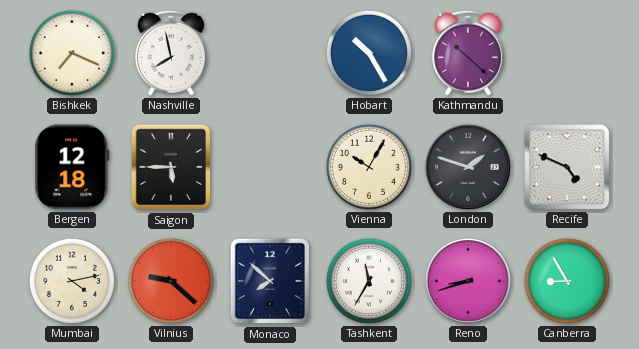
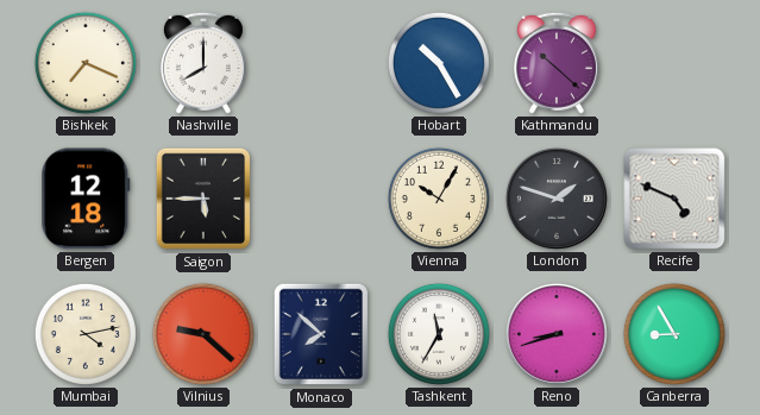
Nashville: 7:58 -> 8:00
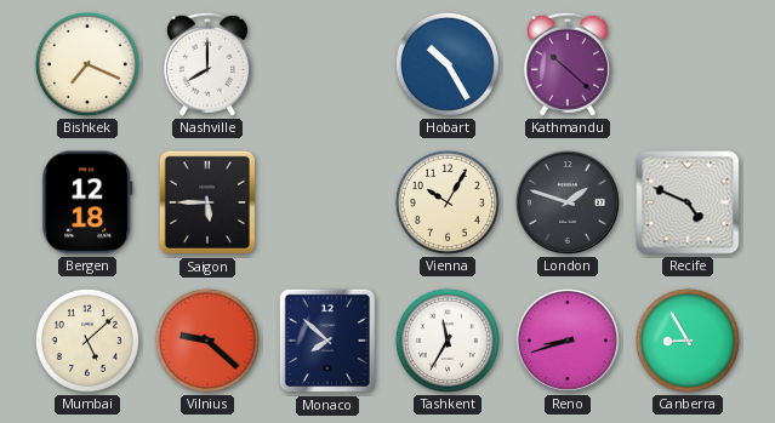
Mumbai: 4:13 -> 5:08
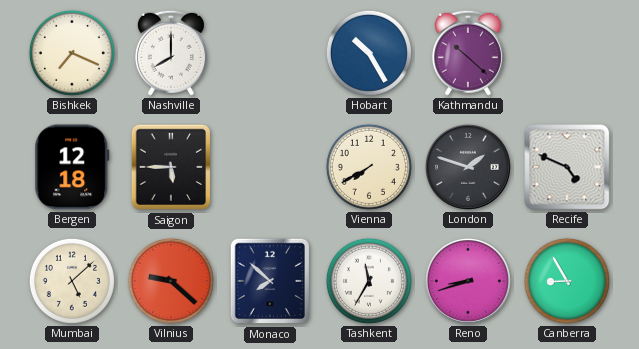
Vienna: 10:05 -> 7:40
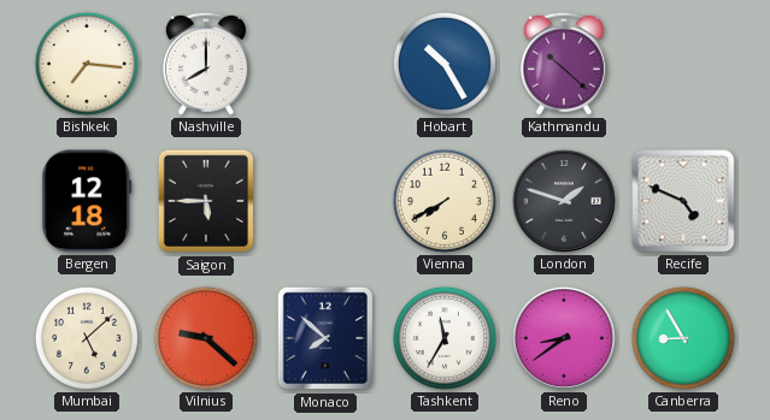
Bishkek: 7:19 -> 7:16
Reno: 8:42 -> 8:39
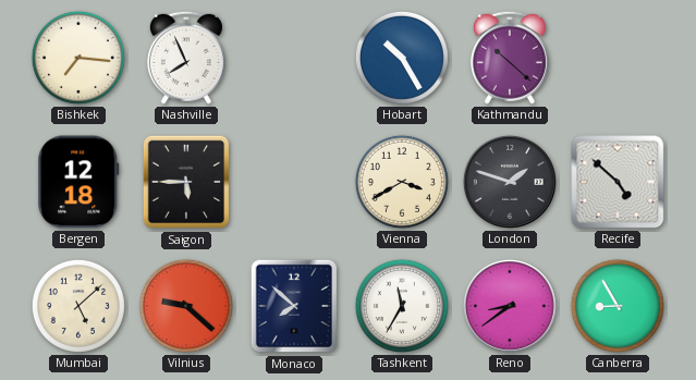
Nashville: 8:00 -> 7:56
Vienna: 7:40 -> 3:40
Recife: 4:49 -> 4:52
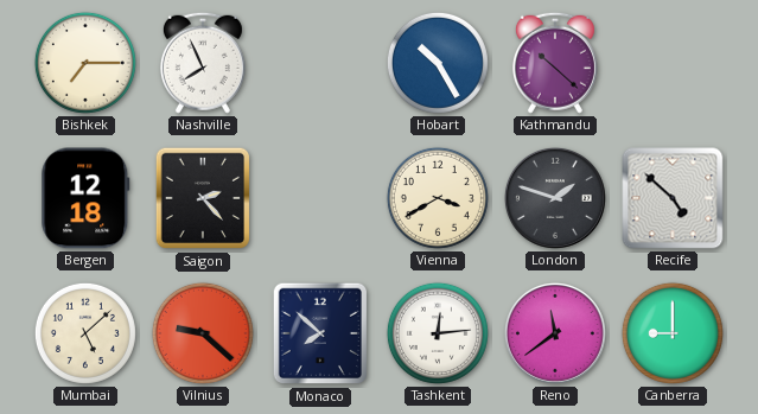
Bishkek: 7:16 -> 7:15
Saigon: 5:45 -> 2:23
Tashkent: 11:35 -> 12:14
Reno: 8:39 -> 11:39
Canberra: 8:55 -> 9:00
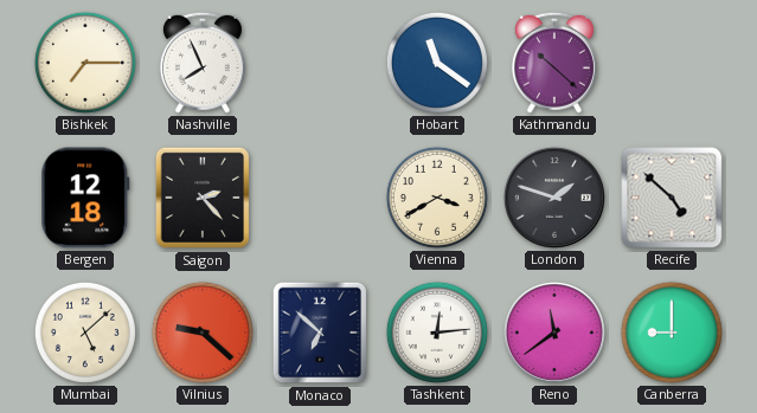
Hobart: 10:25 -> 11:21
Monaco: 7:52 -> 6:52
